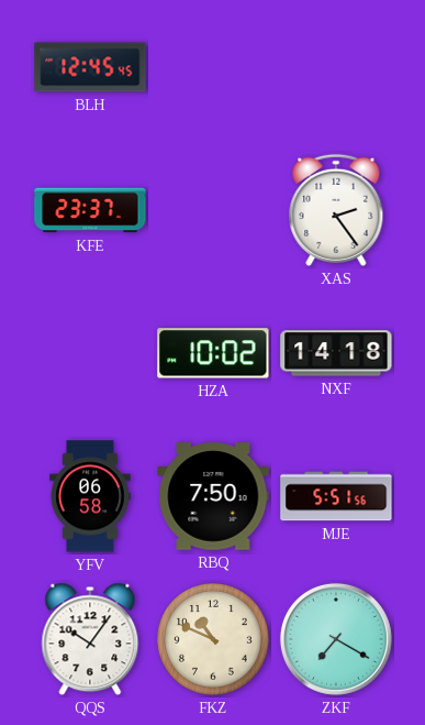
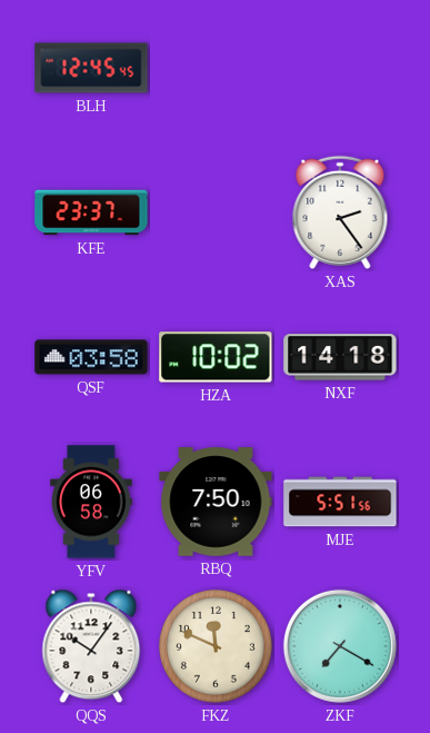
QSF: none -> 03:58
FKZ: 10:49 -> 11:49
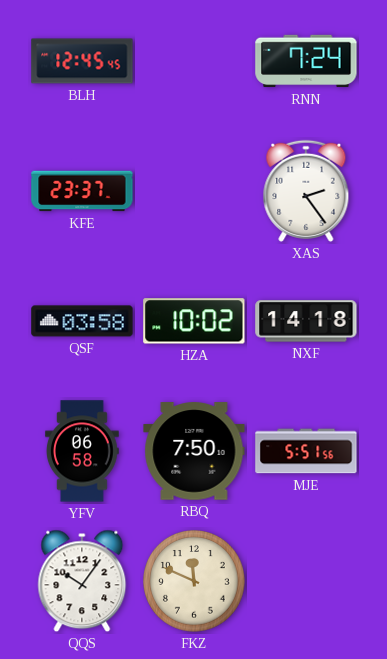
RNN: none -> 7:24
ZKF: 7:20 -> none
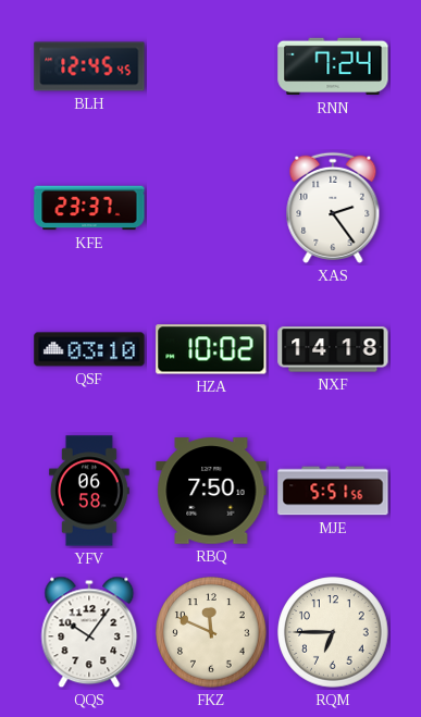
QSF: 03:58 -> 03:10
RQM: none -> 6:45
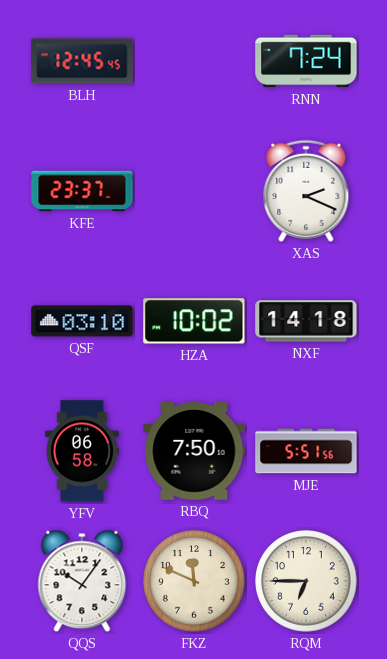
XAS: 2:24 -> 2:19
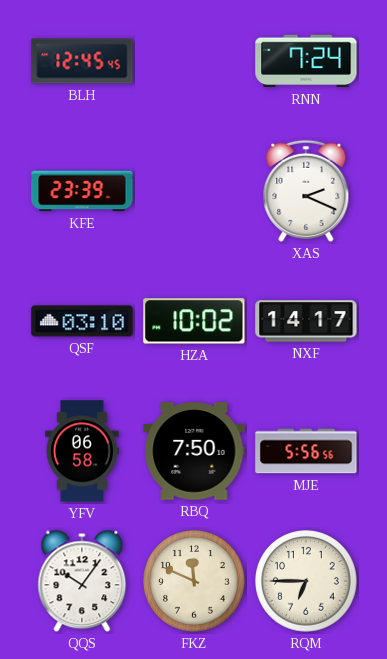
KFE: 23:37 -> 23:39
NXF: 14:18 -> 14:17
MJE: 5:51 -> 5:56
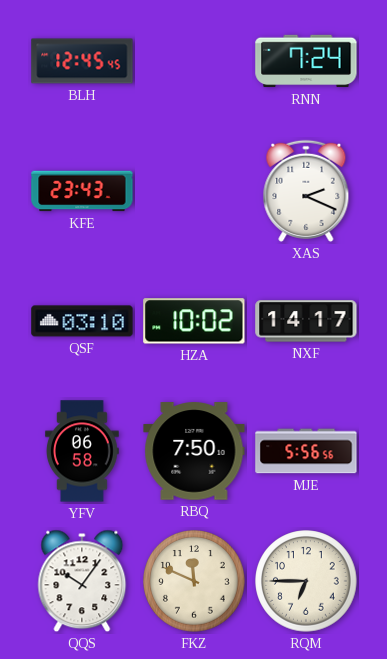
KFE: 23:39 -> 23:43
